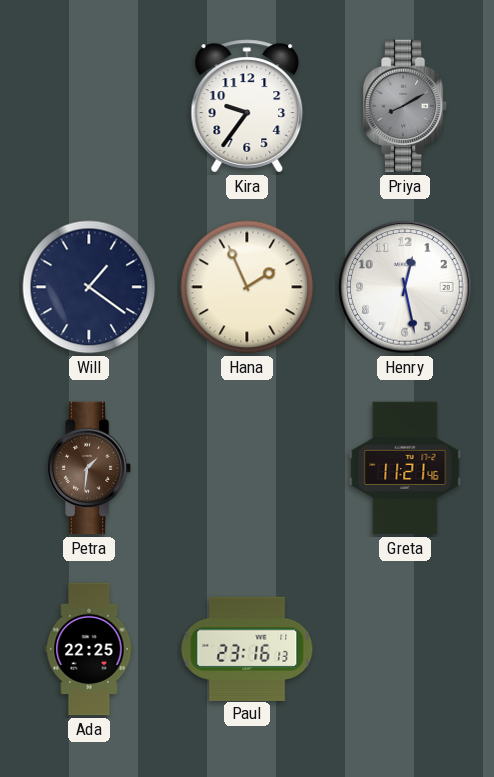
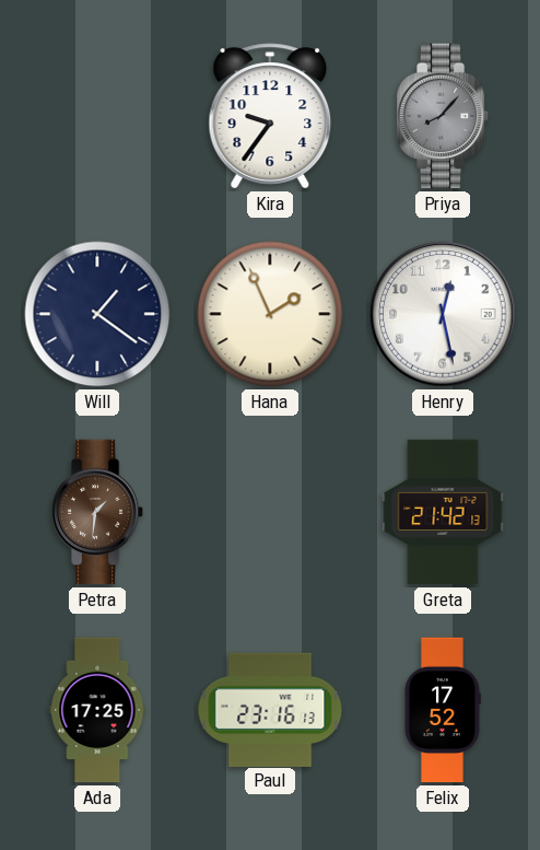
Priya: 8:10 -> 8:07
Greta: 11:21 -> 21:42
Ada: 22:25 -> 17:25
Felix: none -> 17:52
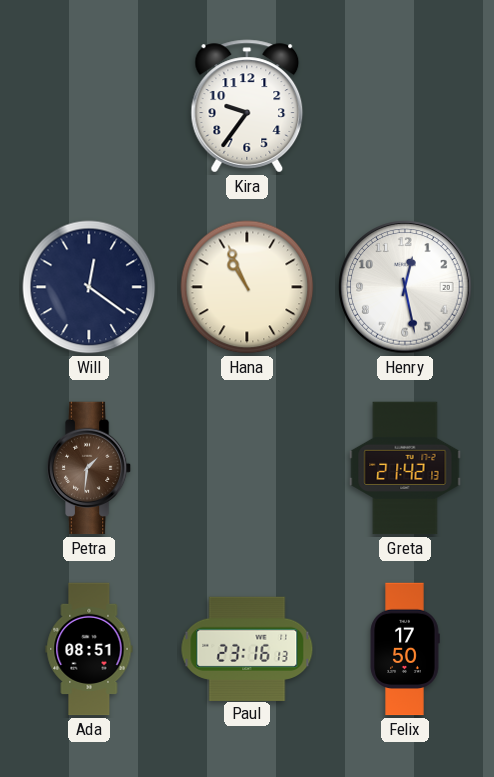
Priya: 8:07 -> none
Will: 1:21 -> 12:21
Hana: 1:56 -> 10:56
Ada: 17:25 -> 08:51
Felix: 17:52 -> 17:50
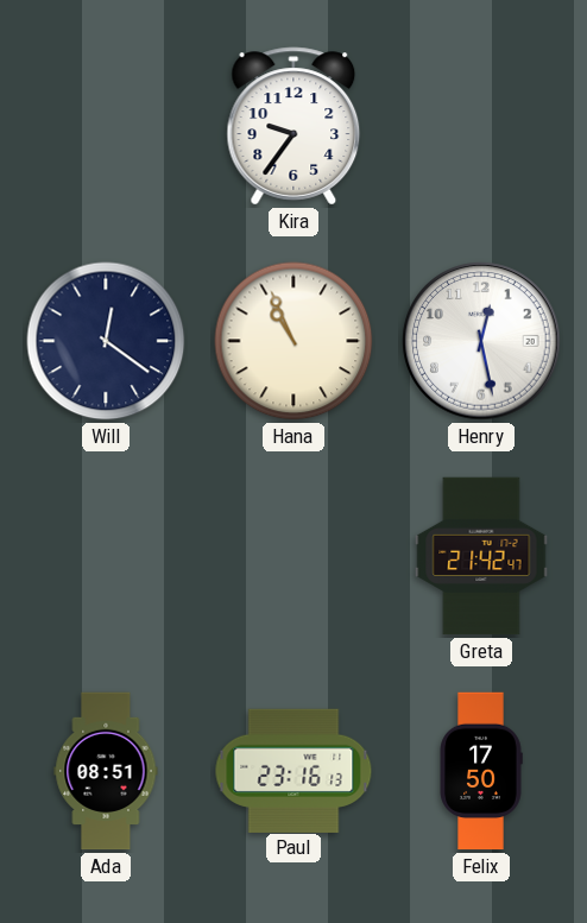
Petra: 1:31 -> none
Greta: 21:42:13 -> 21:42:47
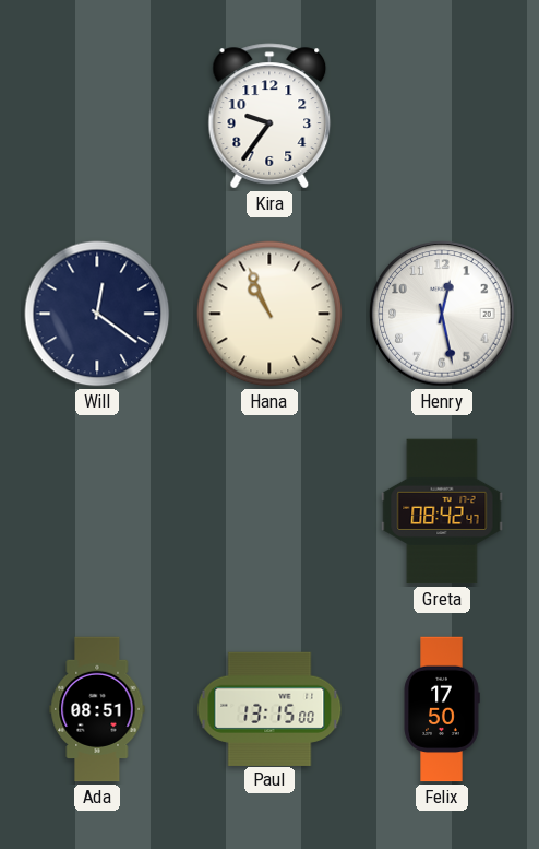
Greta: 21:42 -> 08:42
Paul: 23:16 -> 13:15
